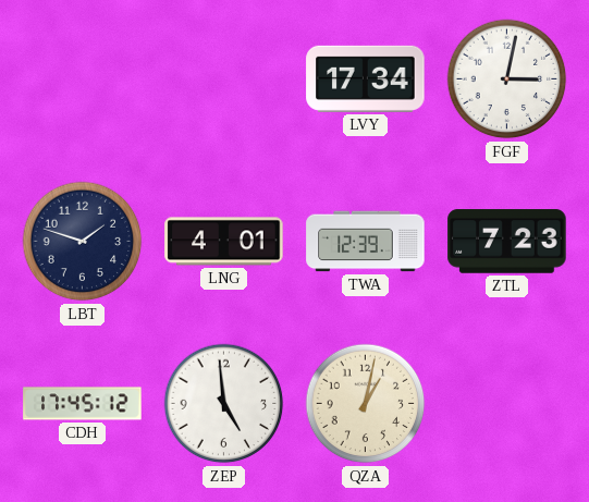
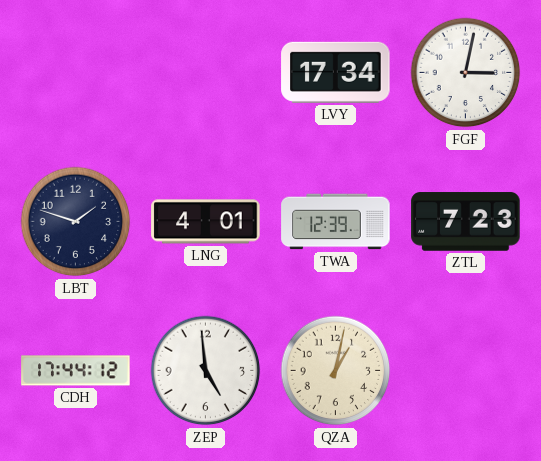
CDH: 17:45 -> 17:44
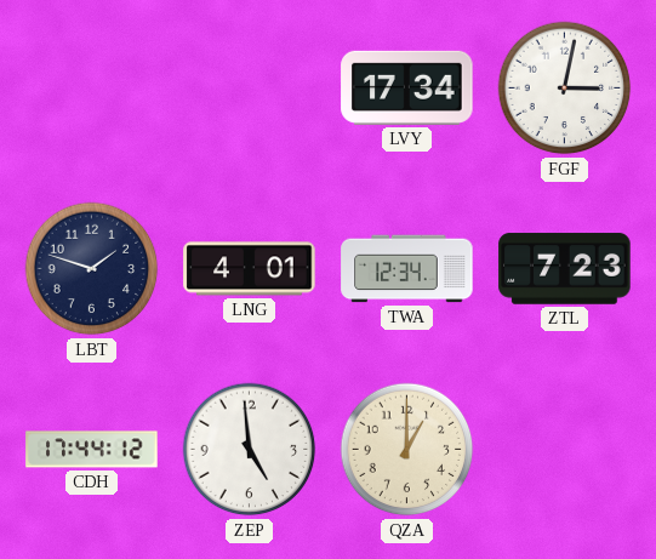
TWA: 12:39 -> 12:34
QZA: 1:02 -> 1:00
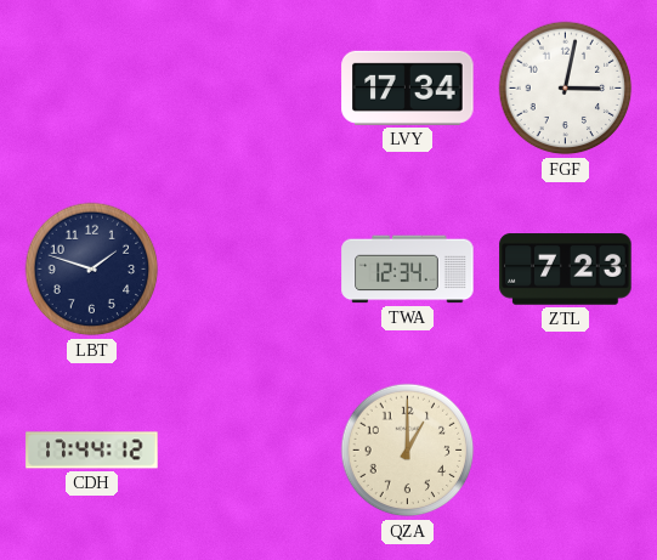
LNG: 4:01 -> none
ZEP: 4:59 -> none
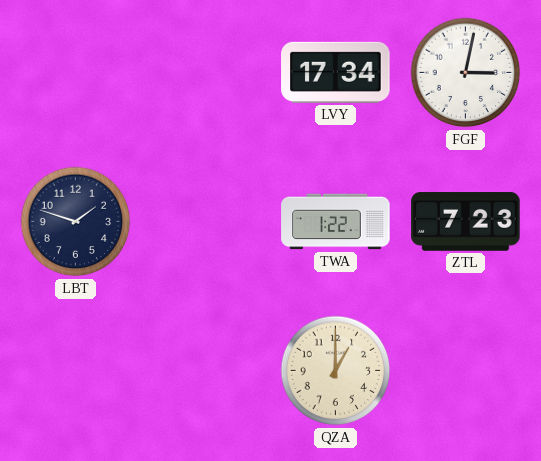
TWA: 12:34 -> 1:22
CDH: 17:44 -> none
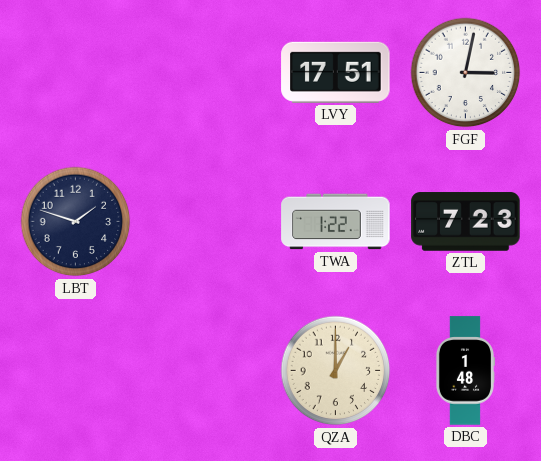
LVY: 17:34 -> 17:51
DBC: none -> 1:48
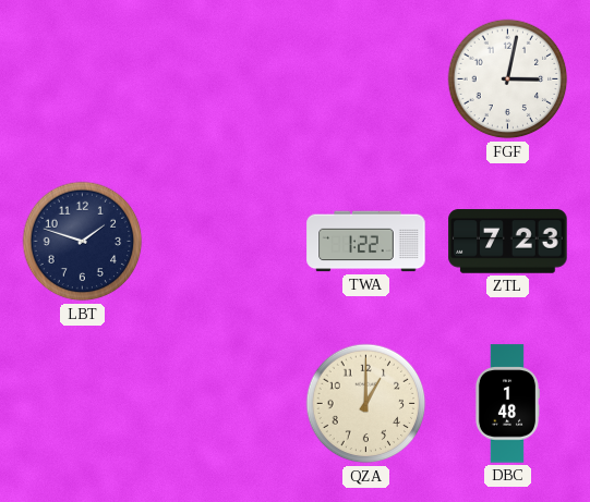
LVY: 17:51 -> none
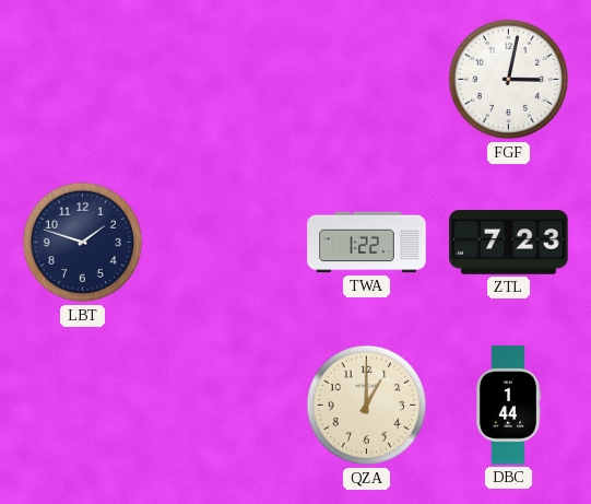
DBC: 1:48 -> 1:44
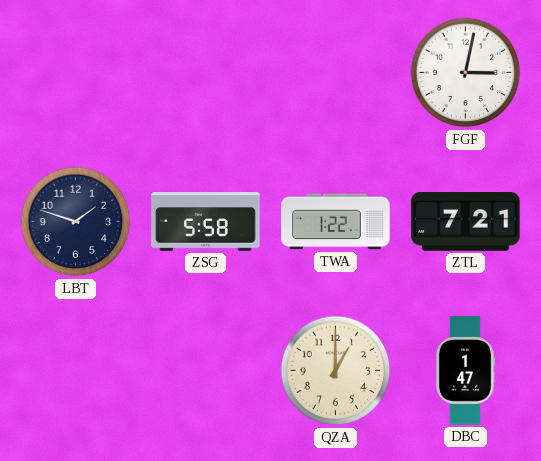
ZSG: none -> 5:58
ZTL: 7:23 -> 7:21
DBC: 1:44 -> 1:47
